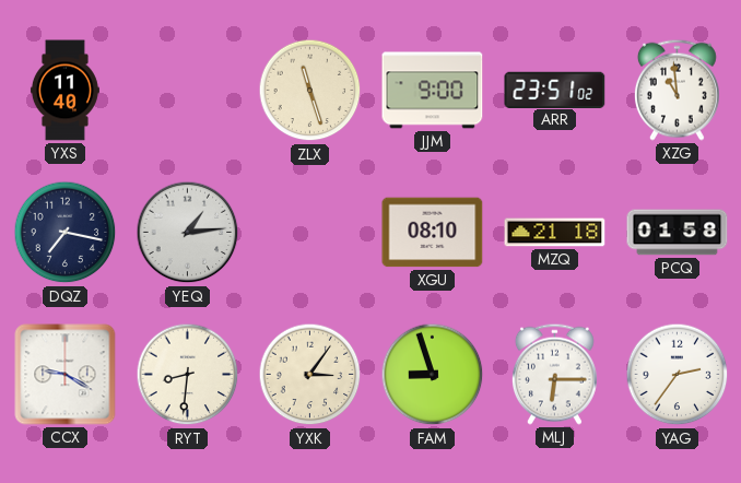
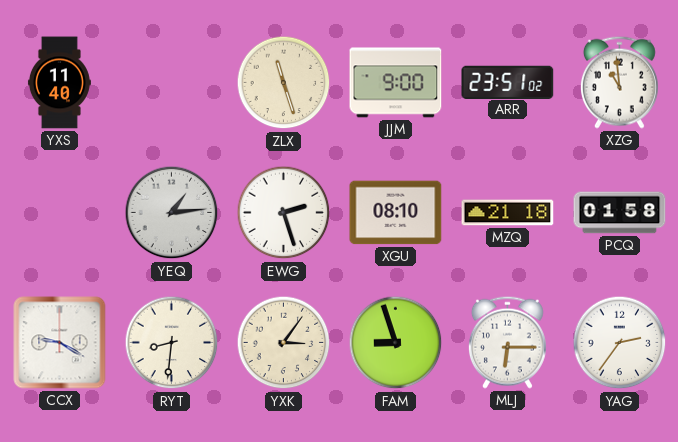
DQZ: 7:17 -> none
EWG: none -> 2:27
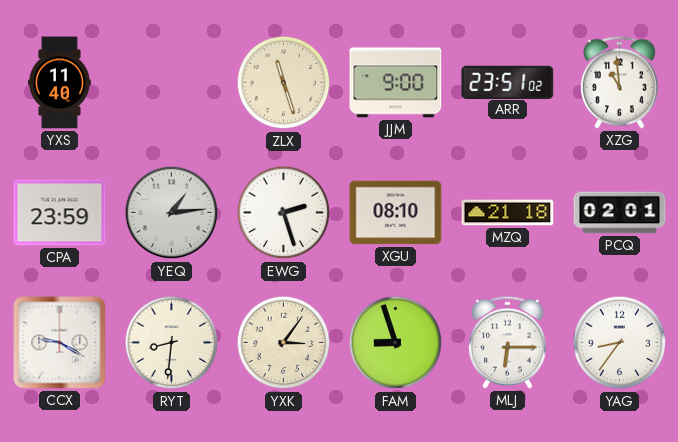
CPA: none -> 23:59
PCQ: 01:58 -> 02:01
YAG: 2:36 -> 8:36
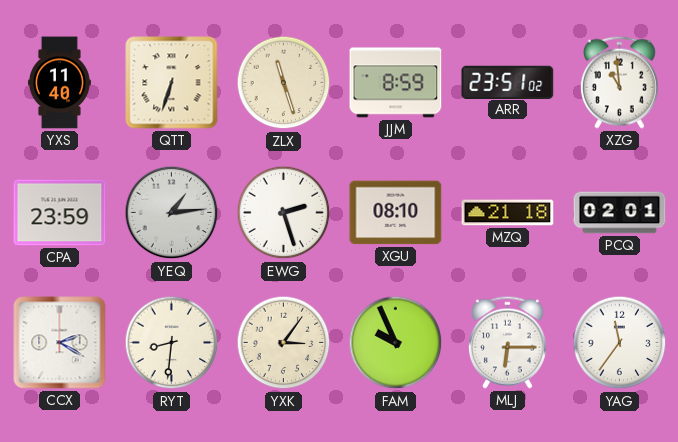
QTT: none -> 6:33
JJM: 9:00 -> 8:59
CCX: 9:20 -> 2:20
FAM: 8:57 -> 9:56
YAG: 8:36 -> 11:36
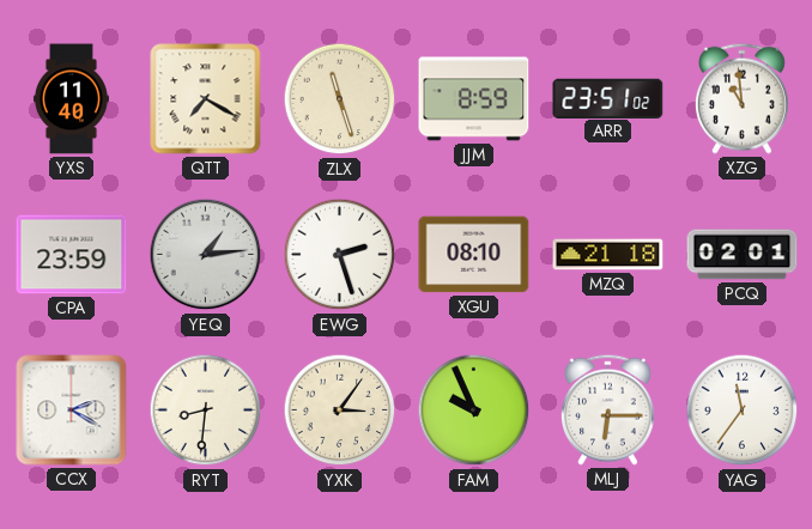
QTT: 6:33 -> 7:20
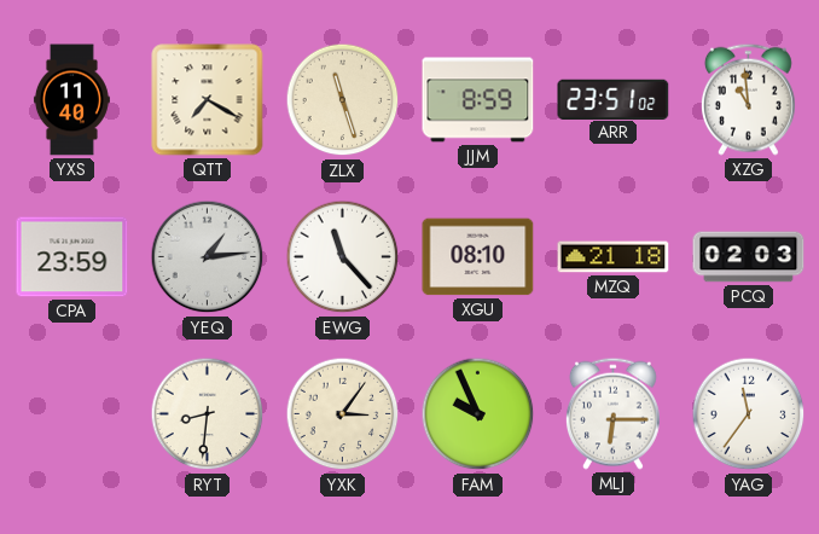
EWG: 2:27 -> 11:23
PCQ: 02:01 -> 02:03
CCX: 2:20 -> none
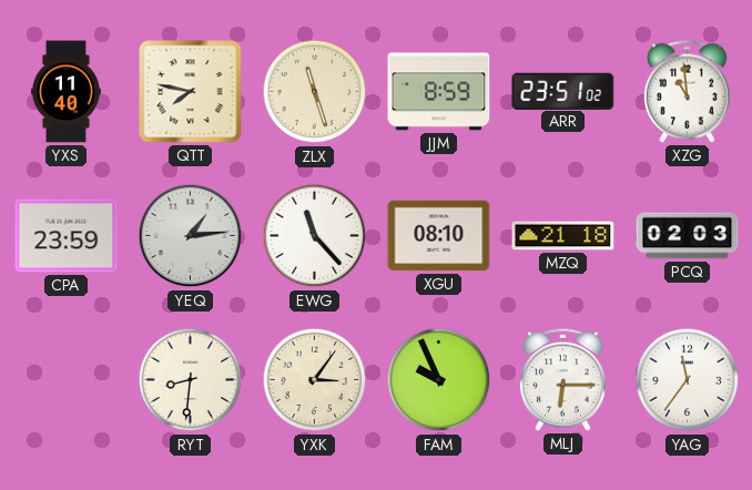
QTT: 7:20 -> 7:47
